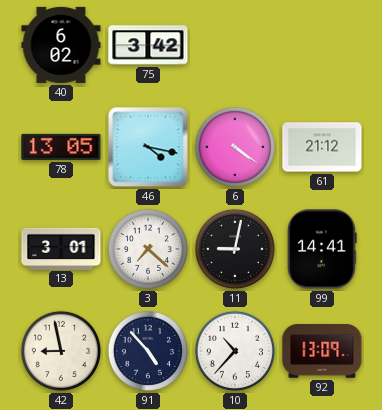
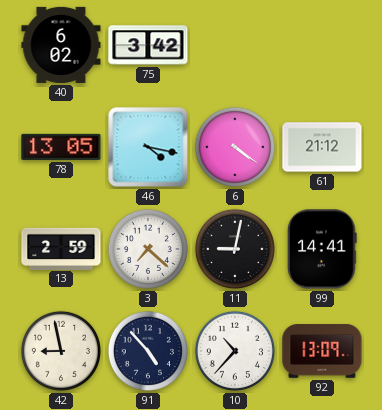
13: 3:01 -> 2:59
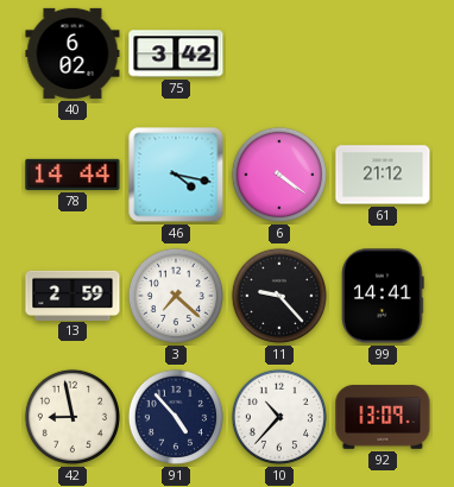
78: 13:05 -> 14:44
11: 9:02 -> 9:23
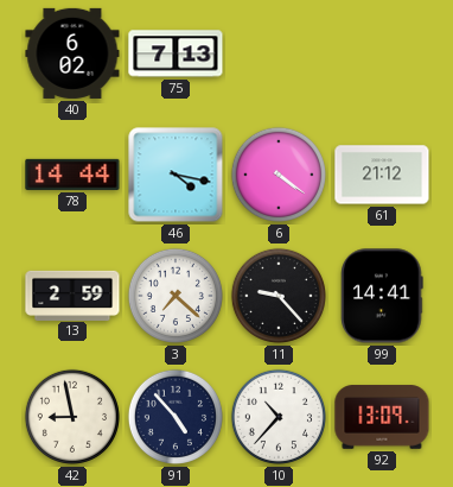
75: 3:42 -> 7:13
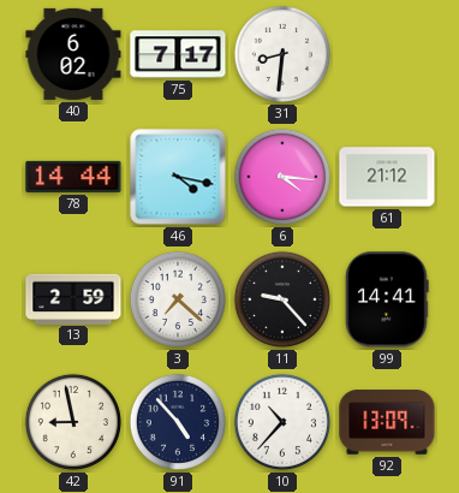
75: 7:13 -> 7:17
31: none -> 8:31
6: 4:21 -> 4:16
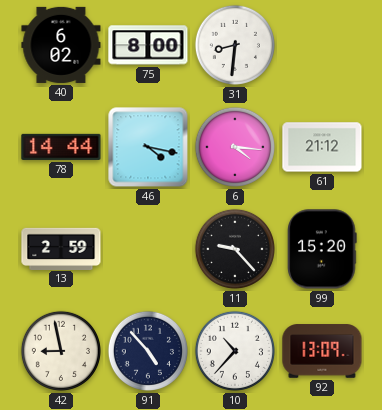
75: 7:17 -> 8:00
3: 7:22 -> none
99: 14:41 -> 15:20
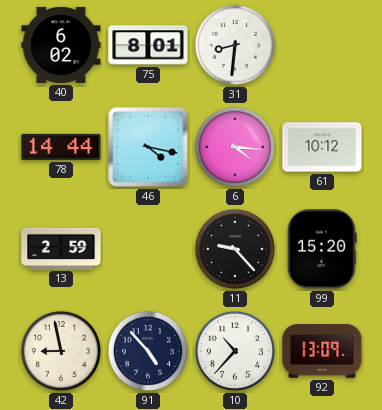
75: 8:00 -> 8:01
61: 21:12 -> 10:12
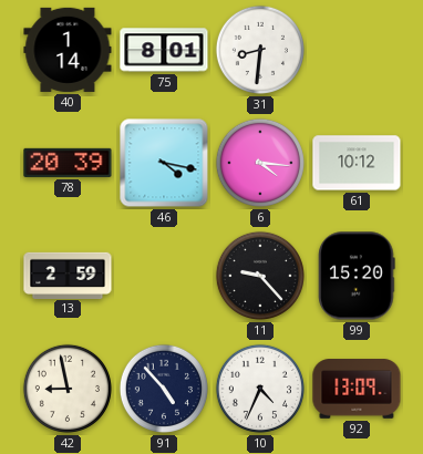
40: 6:02 -> 1:14
78: 14:44 -> 20:39
10: 10:37 -> 4:34
